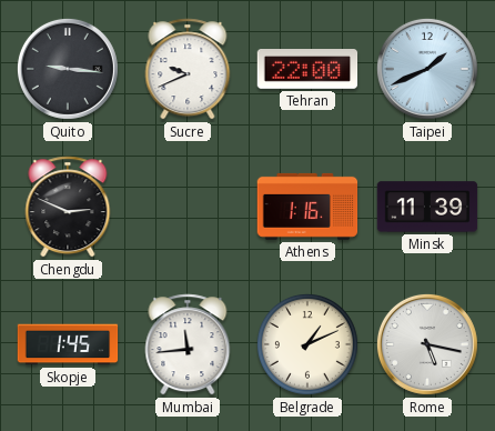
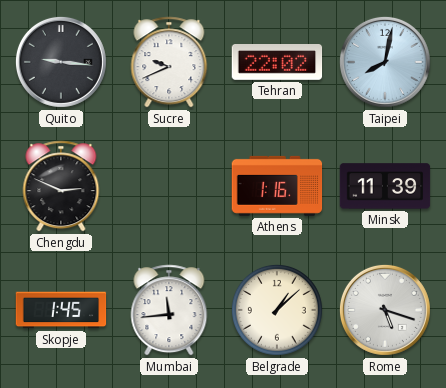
Tehran: 22:00 -> 22:02
Taipei: 1:41 -> 8:02
Belgrade: 1:11 -> 1:08
Rome: 5:17 -> 5:18
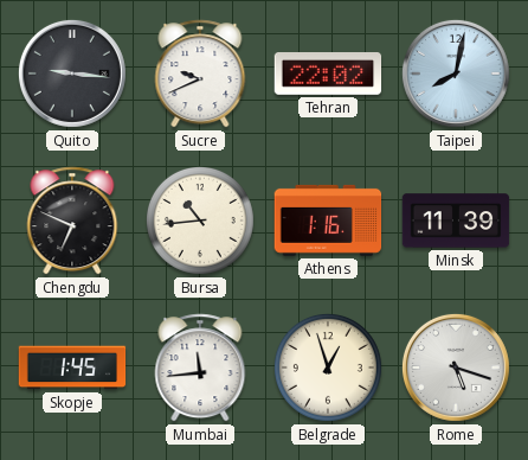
Chengdu: 2:49 -> 6:49
Bursa: none -> 10:44
Belgrade: 1:08 -> 12:57
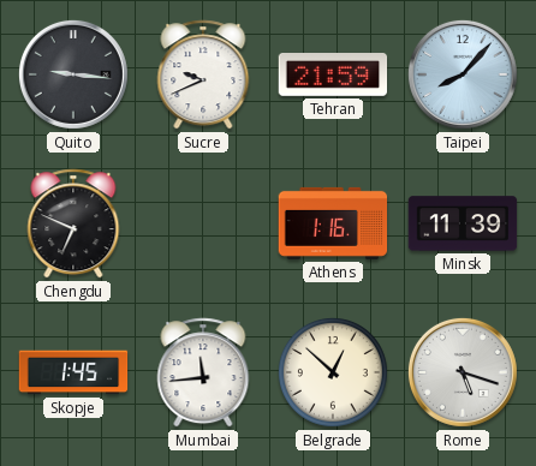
Tehran: 22:02 -> 21:59
Taipei: 8:02 -> 8:07
Bursa: 10:44 -> none
Belgrade: 12:57 -> 12:52
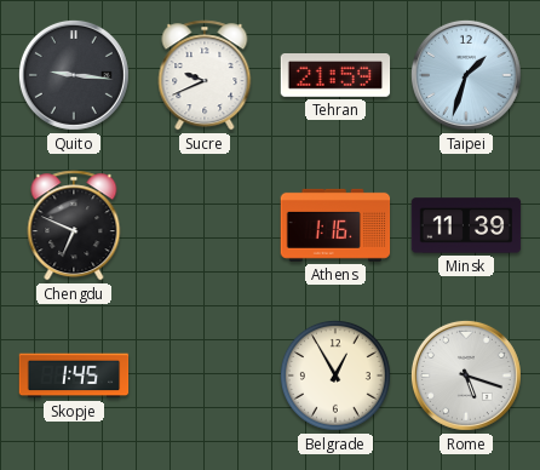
Taipei: 8:07 -> 1:33
Mumbai: 11:44 -> none
Belgrade: 12:52 -> 12:55
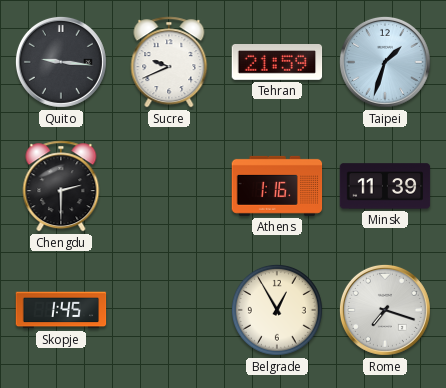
Chengdu: 6:49 -> 2:30
Rome: 5:18 -> 7:18
